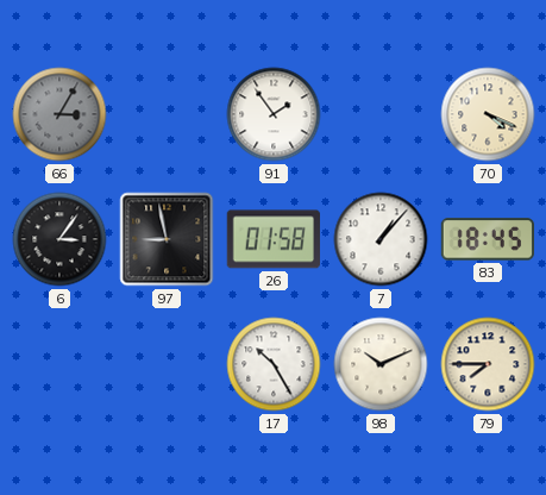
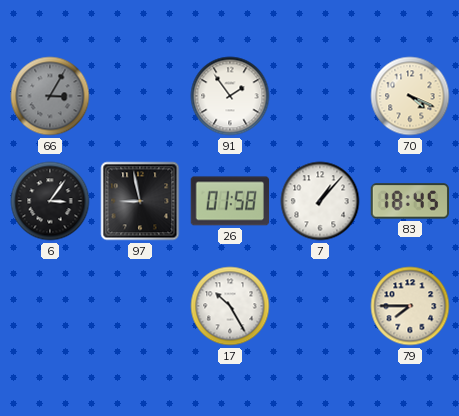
98: 10:11 -> none
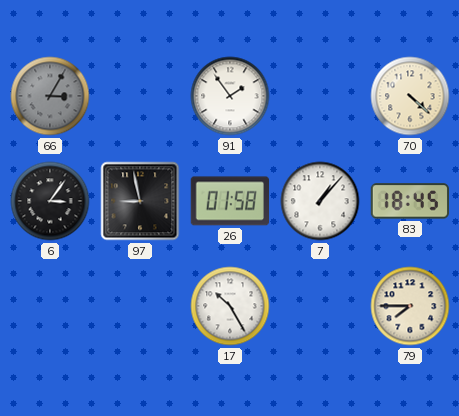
70: 4:19 -> 4:22
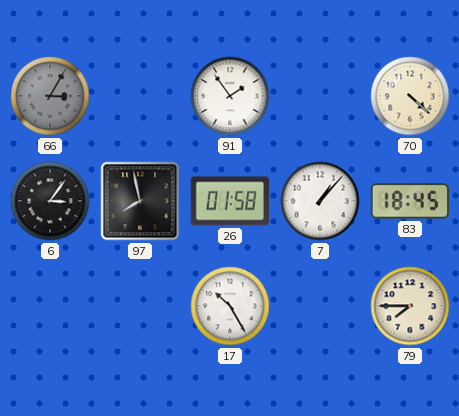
97: 8:58 -> 7:58
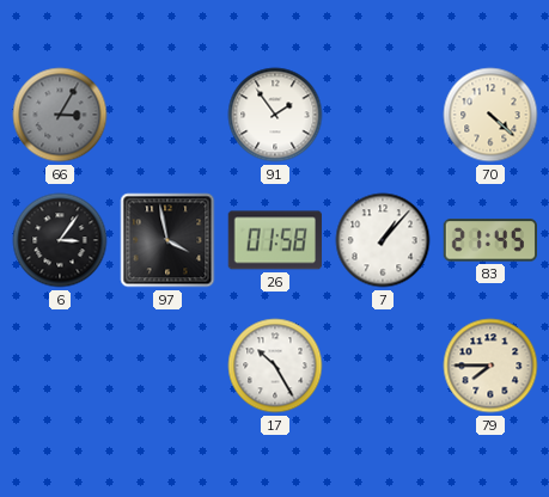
97: 7:58 -> 3:58
83: 18:45 -> 21:45
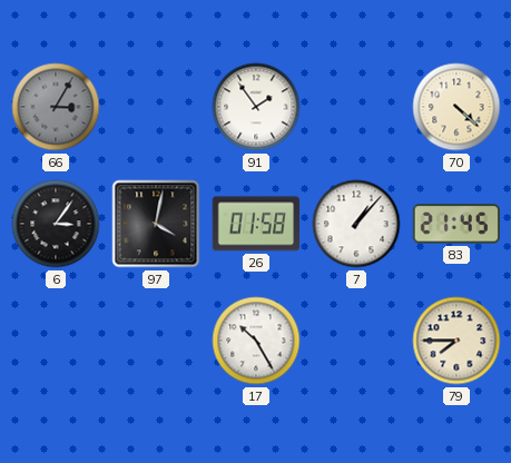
97: 3:58 -> 4:02
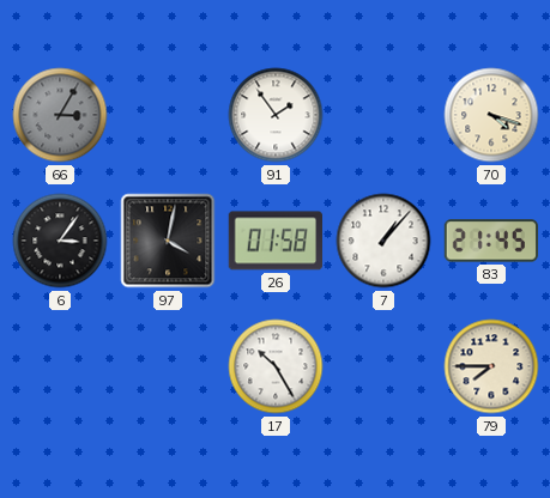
70: 4:22 -> 4:18
